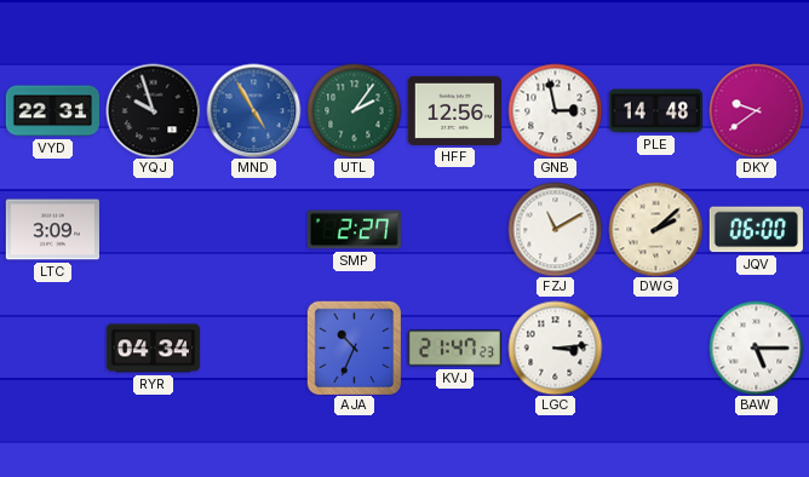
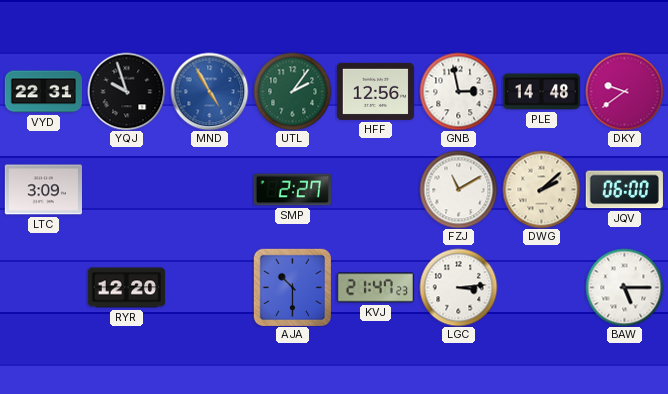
RYR: 04:34 -> 12:20
AJA: 10:34 -> 10:30
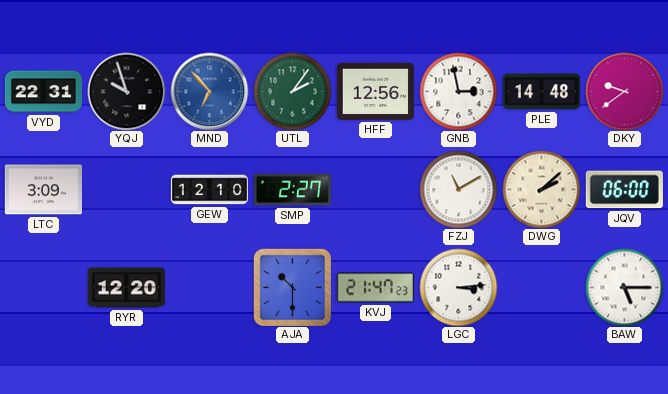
MND: 4:55 -> 6:53
GEW: none -> 12:10
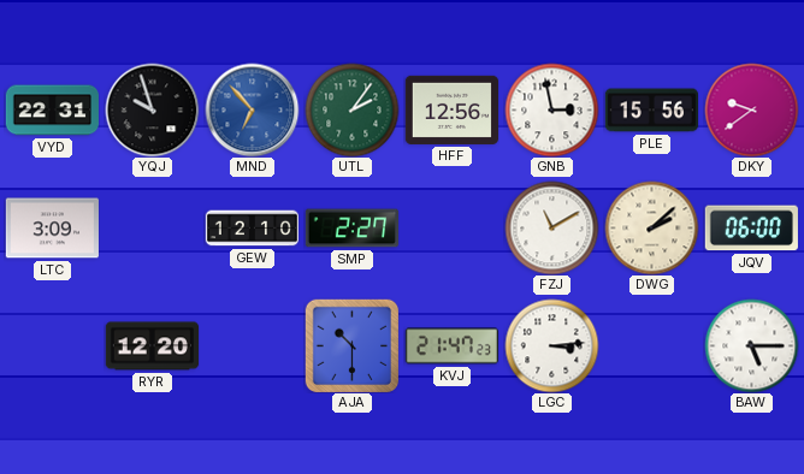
PLE: 14:48 -> 15:56
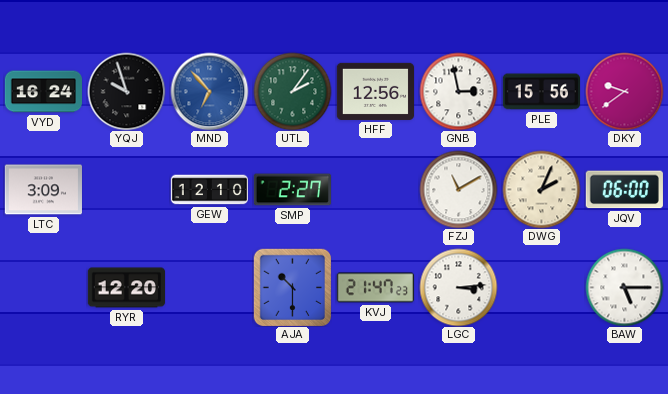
VYD: 22:31 -> 16:24
DWG: 2:08 -> 2:04
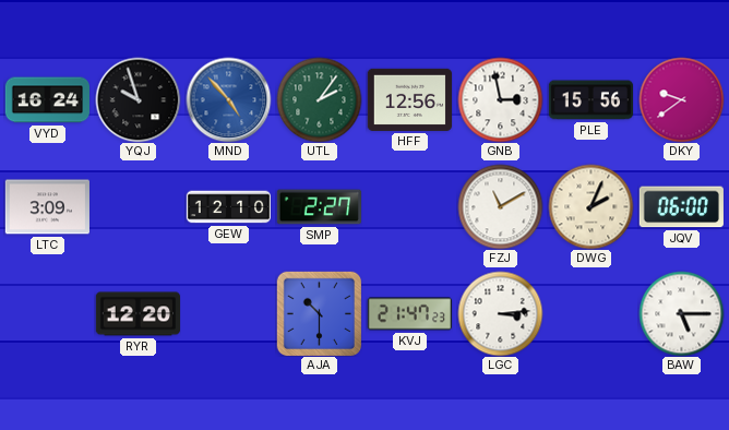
MND: 6:53 -> 4:53
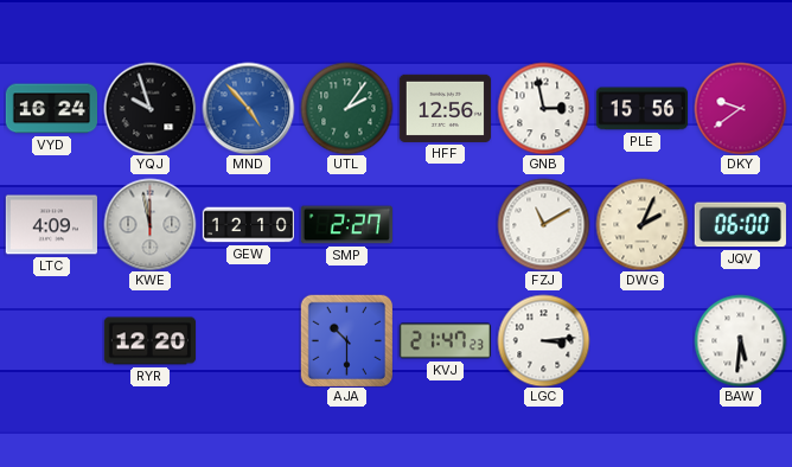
LTC: 3:09 -> 4:09
KWE: none -> 11:58
BAW: 5:15 -> 5:31
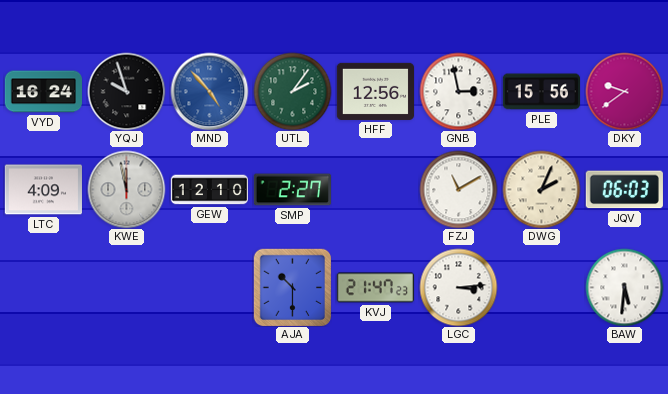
JQV: 06:00 -> 06:03
RYR: 12:20 -> none
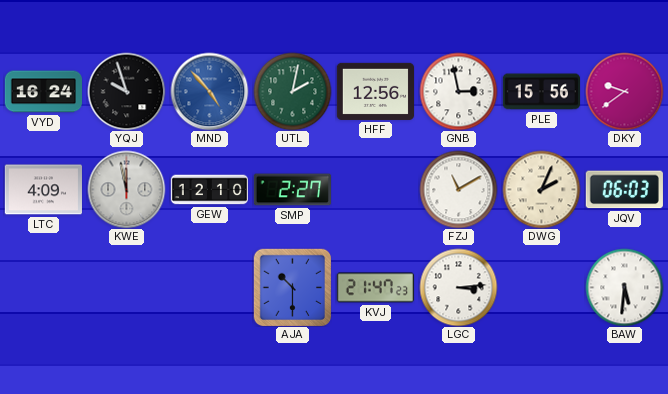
UTL: 2:06 -> 2:02
